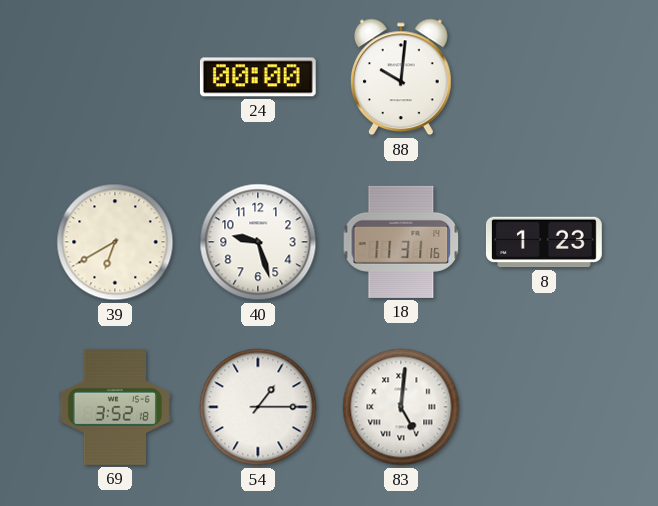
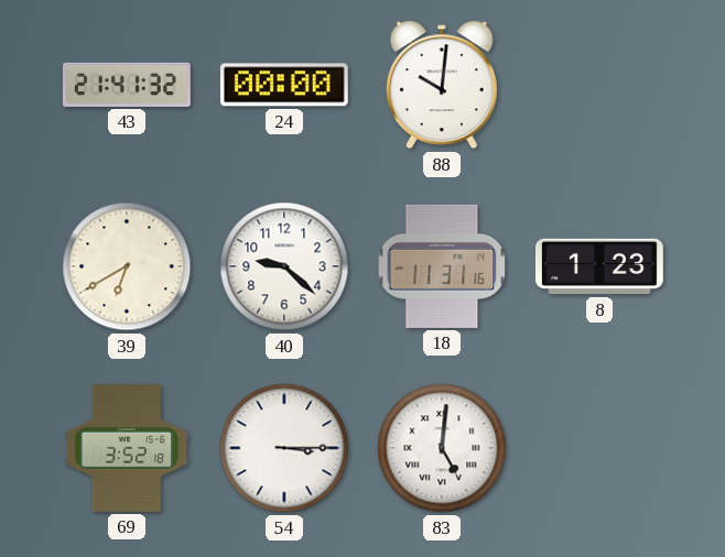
43: none -> 21:41
40: 9:27 -> 9:22
54: 1:15 -> 3:15
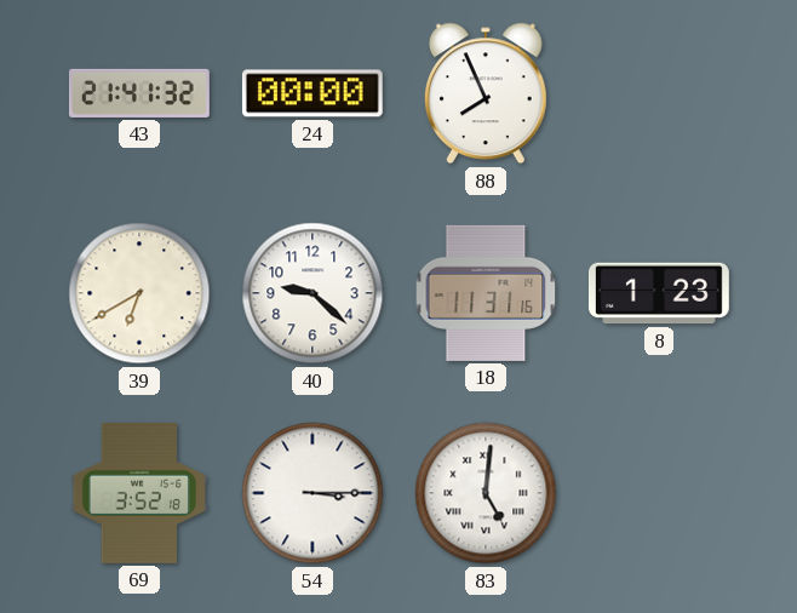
88: 10:01 -> 7:56
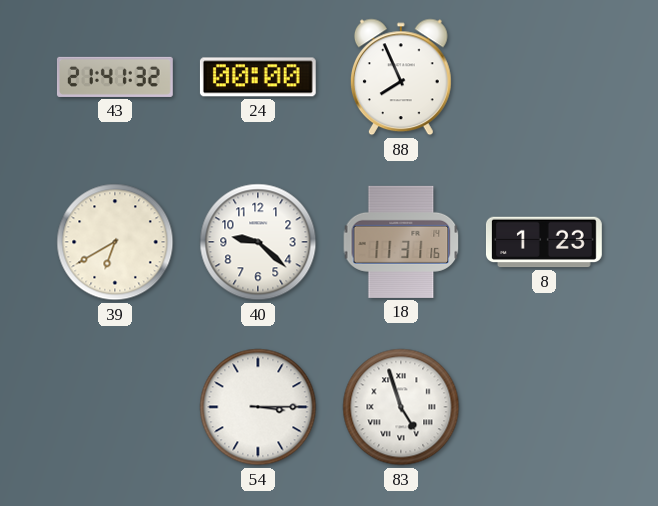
69: 3:52 -> none
83: 5:01 -> 4:57
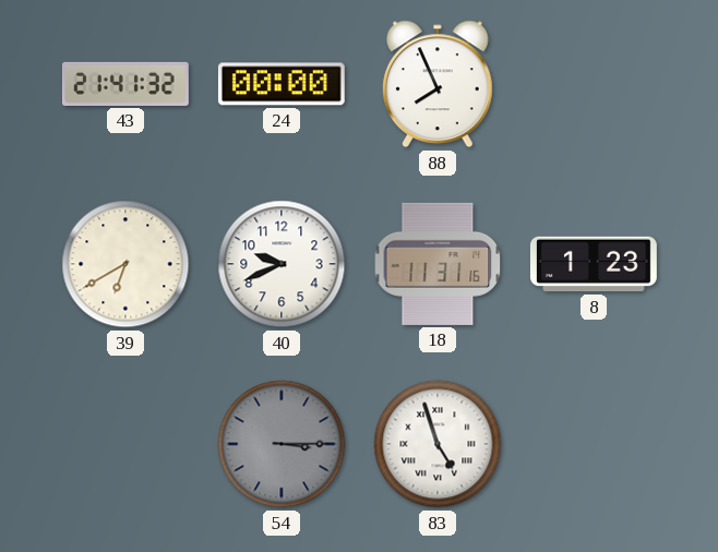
40: 9:22 -> 9:41
54 dial: white -> grey
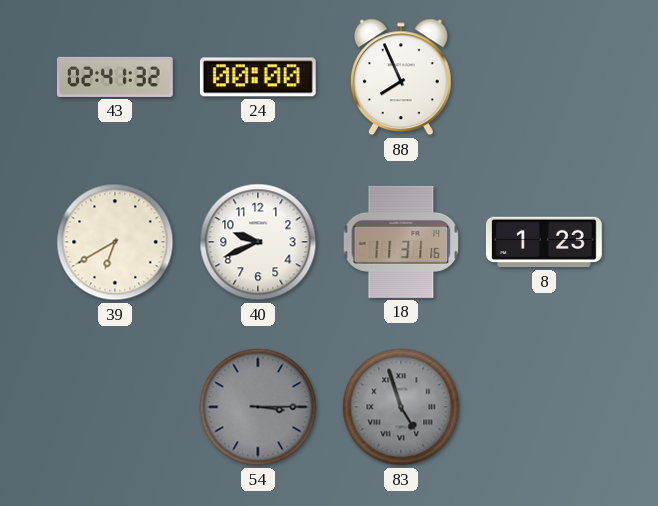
43: 21:41 -> 02:41
83 dial: white -> grey
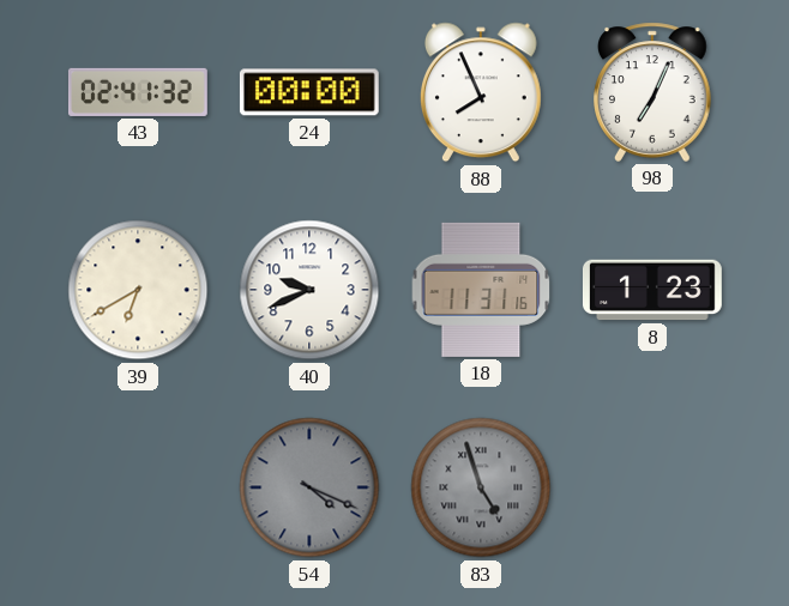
98: none -> 7:04
54: 3:15 -> 4:19
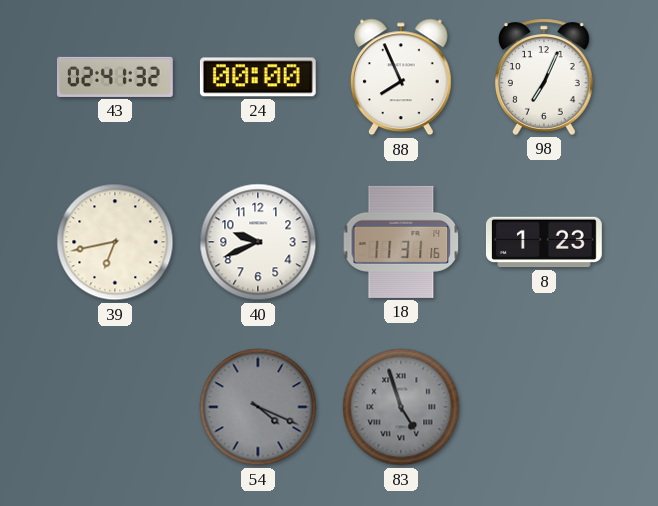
39: 6:40 -> 6:43
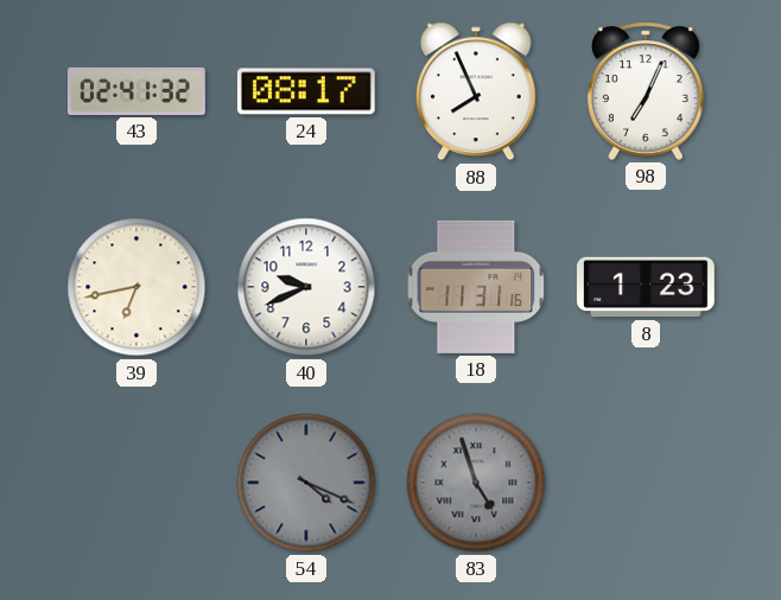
24: 00:00 -> 08:17
